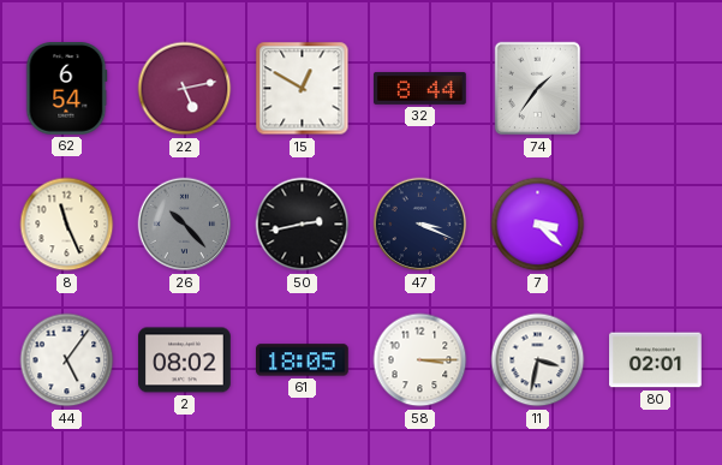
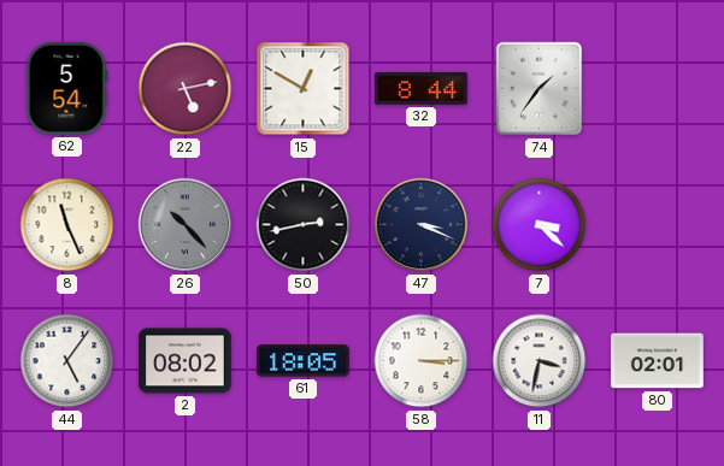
62: 6:54 -> 5:54
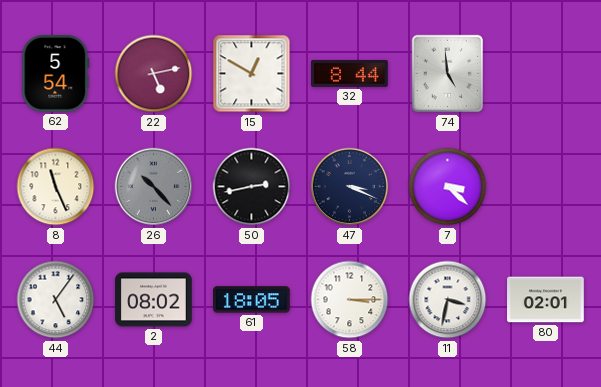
74: 1:36 -> 4:59
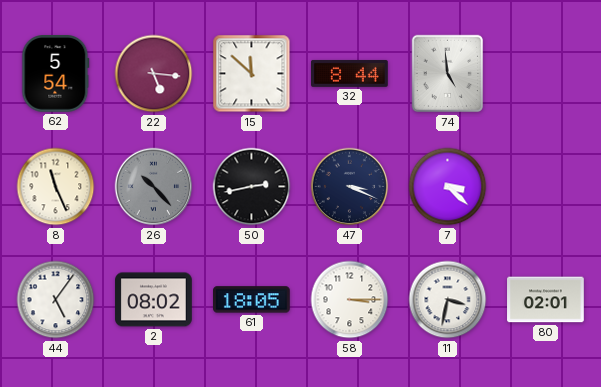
22: 5:13 -> 5:16
15: 12:50 -> 11:52
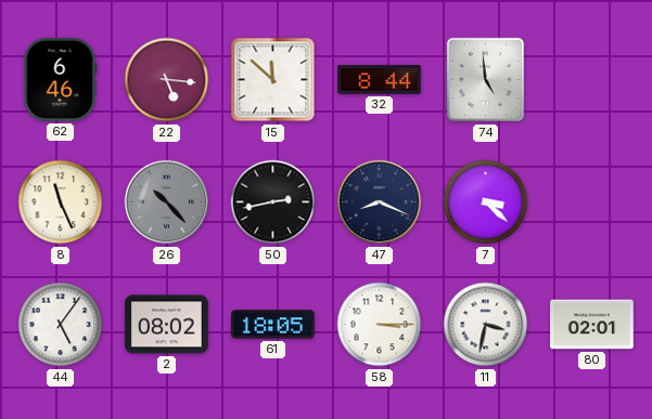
62: 5:54 -> 6:46
47: 3:19 -> 8:19
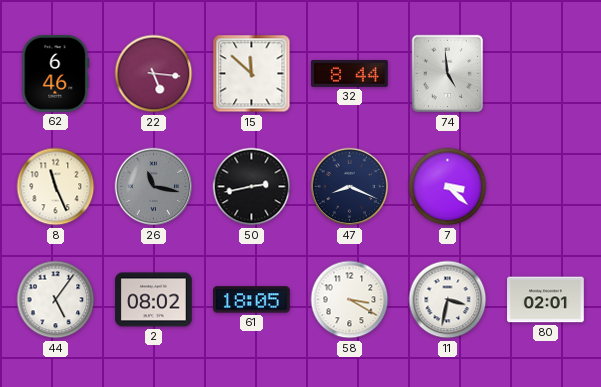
26: 10:23 -> 11:17
58: 3:15 -> 3:20
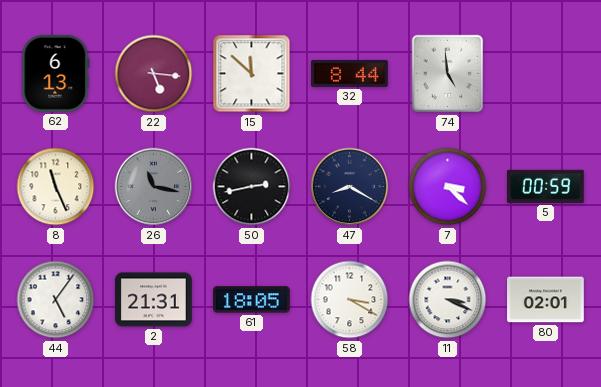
62: 6:46 -> 6:13
47: 8:19 -> 8:20
5: none -> 00:59
2: 08:02 -> 21:31
11: 3:32 -> 3:19
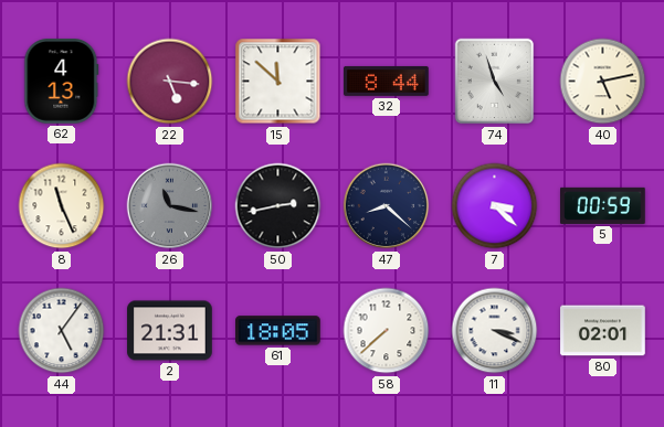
62: 6:13 -> 4:13
74: 4:59 -> 4:57
40: none -> 5:13
47: 8:20 -> 8:22
58: 3:20 -> 7:38
